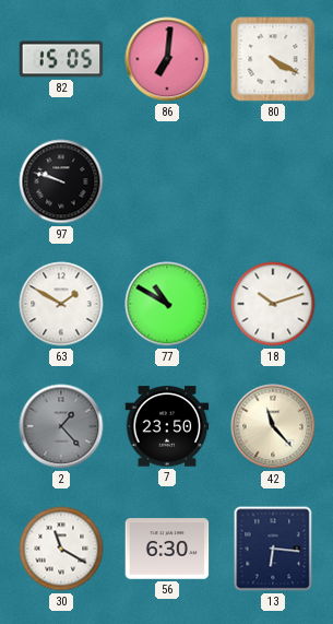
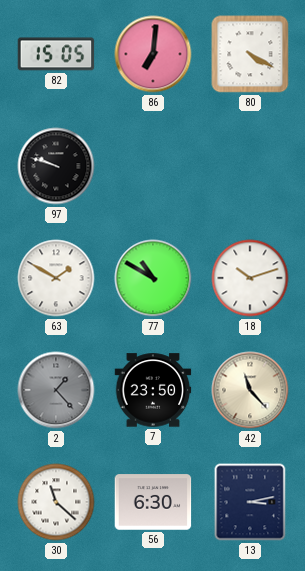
30: 11:20 -> 11:22
13: 6:16 -> 3:13
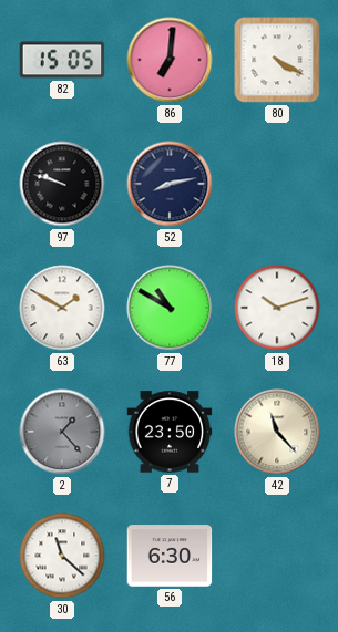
52: none -> 8:13
13: 3:13 -> none
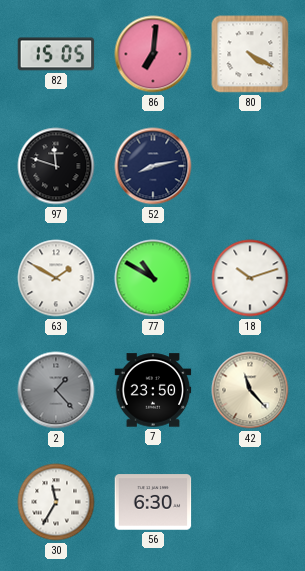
97: 9:48 -> 11:48
30: 11:22 -> 11:35
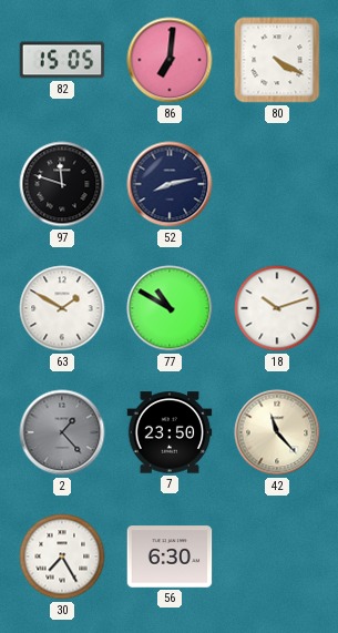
30: 11:35 -> 7:25
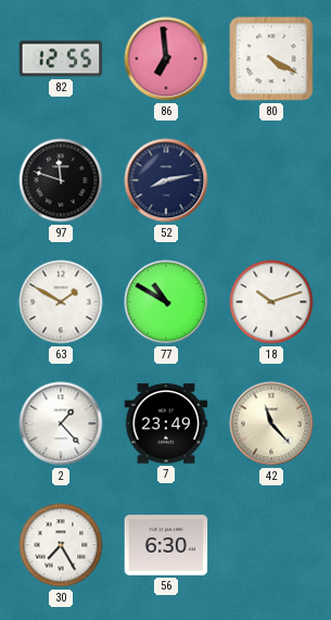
82: 15:05 -> 12:55
86: 7:01 -> 6:59
2 dial: grey -> white
7: 23:50 -> 23:49
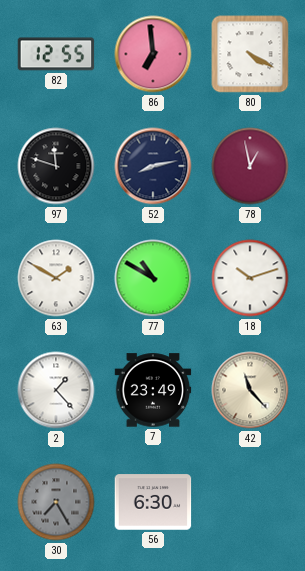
78: none -> 12:58
30 dial: white -> grey
